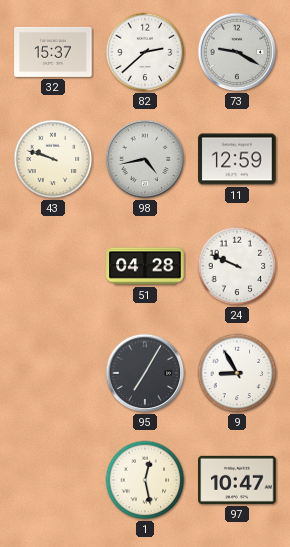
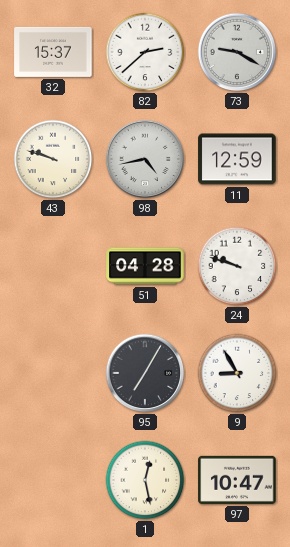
24: 9:49 -> 9:48
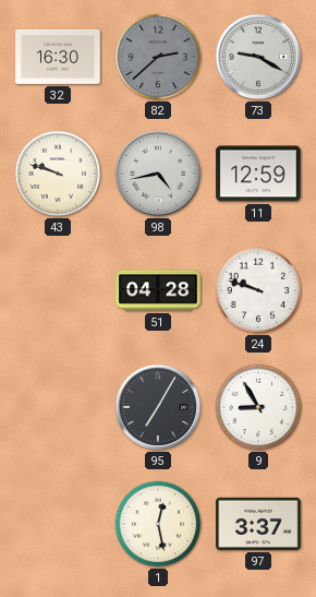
32: 15:37 -> 16:30
82 dial: white -> grey
97: 10:47 -> 3:37
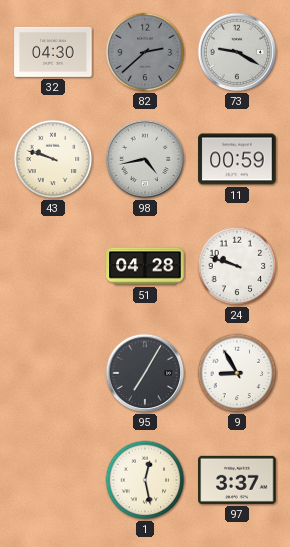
32: 16:30 -> 04:30
11: 12:59 -> 00:59
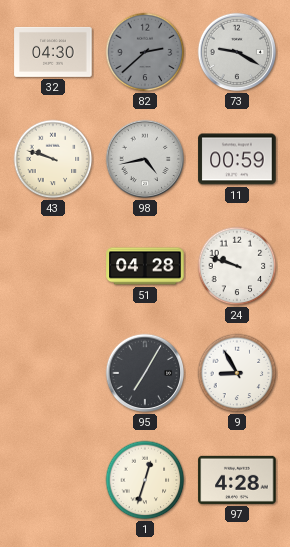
1: 12:28 -> 12:33
97: 3:37 -> 4:28
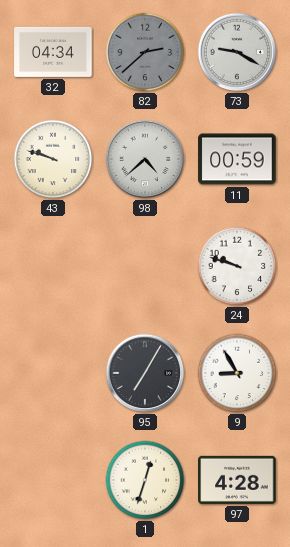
32: 04:30 -> 04:34
98: 4:43 -> 4:38
51: 04:28 -> none
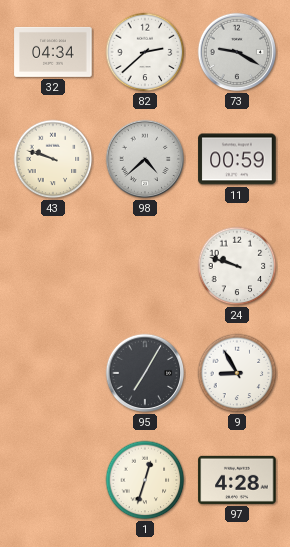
82 dial: grey -> white
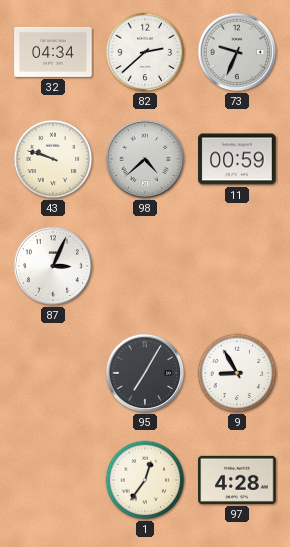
73: 9:20 -> 9:34
87: none -> 3:04
24: 9:48 -> none
1: 12:33 -> 12:36
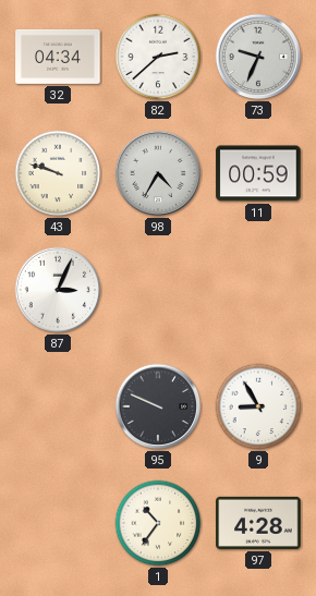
98: 4:38 -> 4:35
95: 7:05 -> 9:49
1: 12:36 -> 10:36
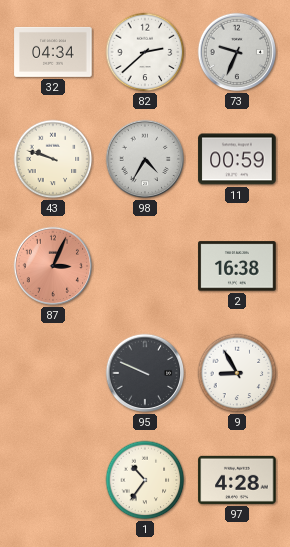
87 dial: white -> salmon
2: none -> 16:38
